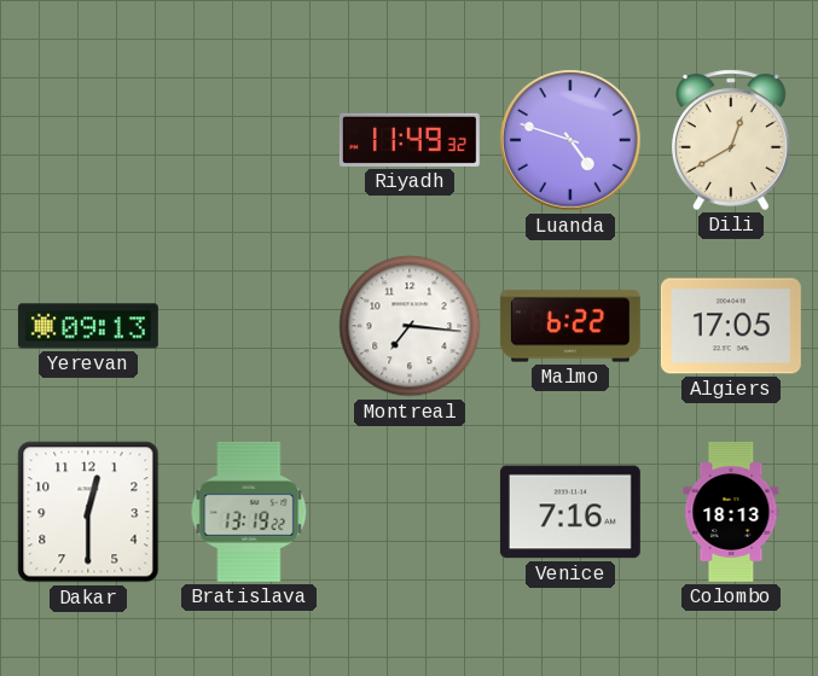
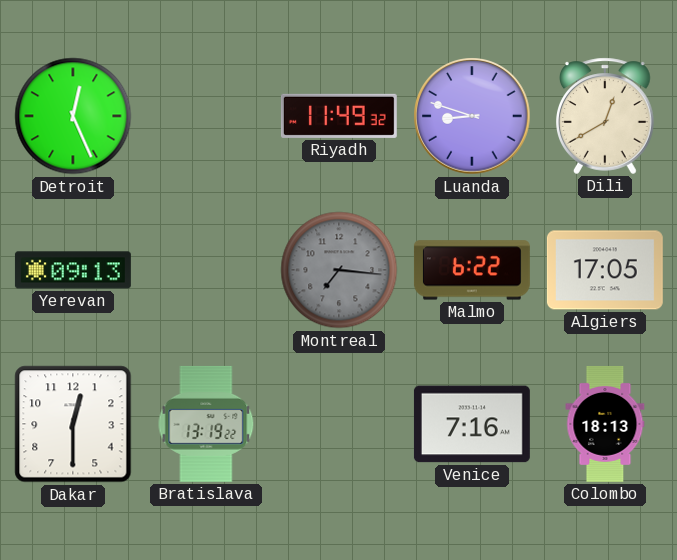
Detroit: none -> 12:26
Luanda: 4:48 -> 8:48
Montreal dial: white -> grey
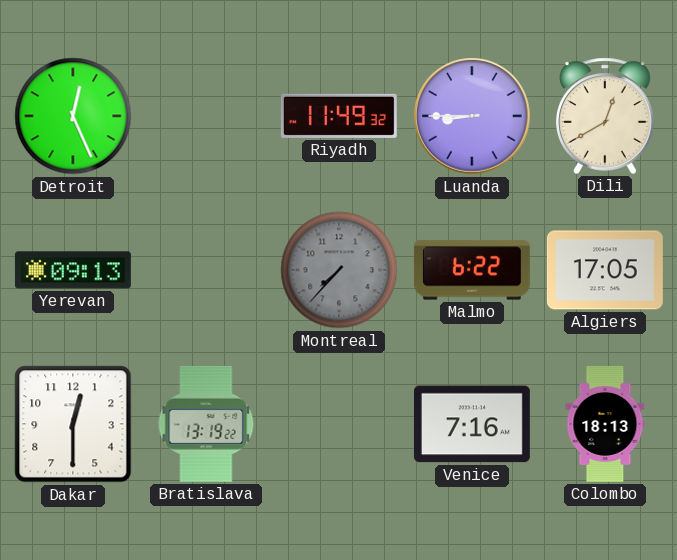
Luanda: 8:48 -> 8:45
Montreal: 7:16 -> 7:37
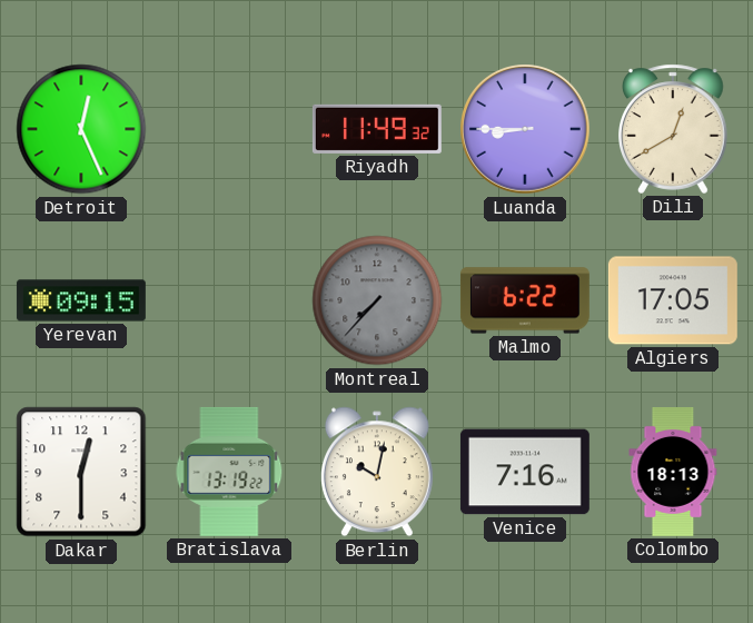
Yerevan: 09:13 -> 09:15
Berlin: none -> 10:02
